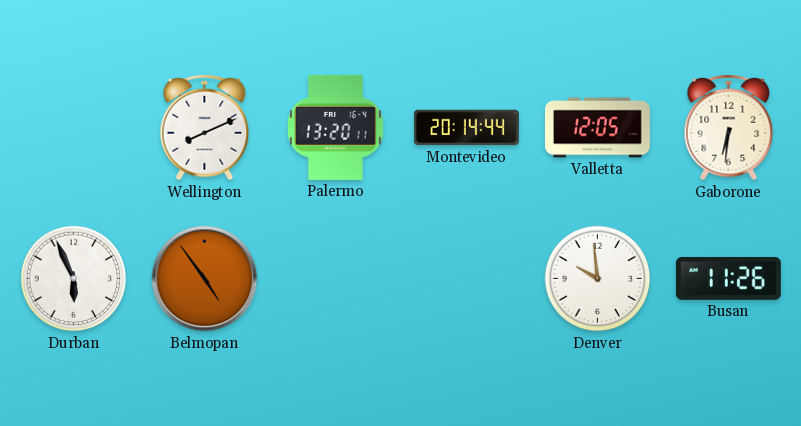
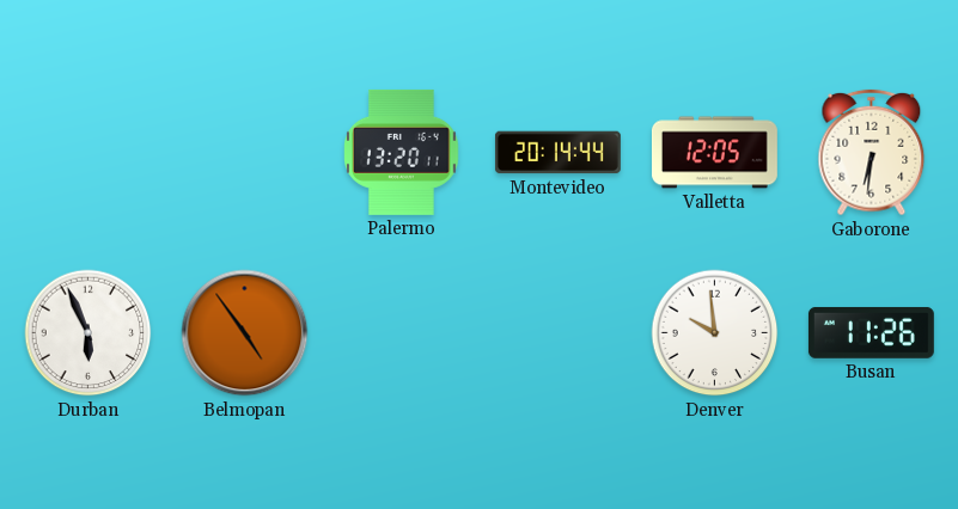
Wellington: 8:11 -> none
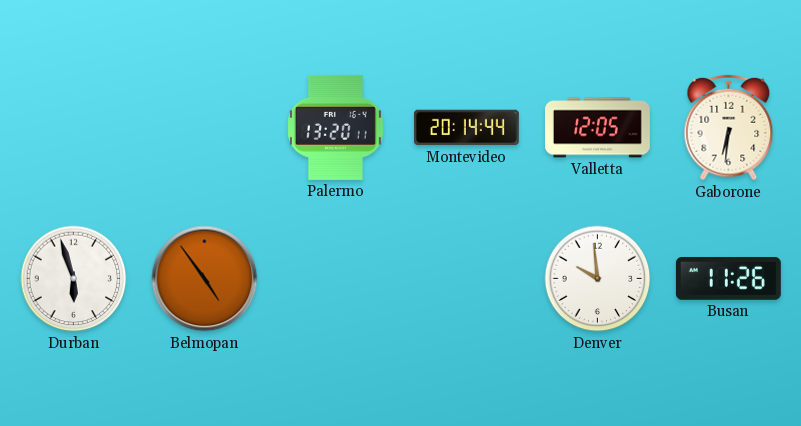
Durban: 5:56 -> 5:57
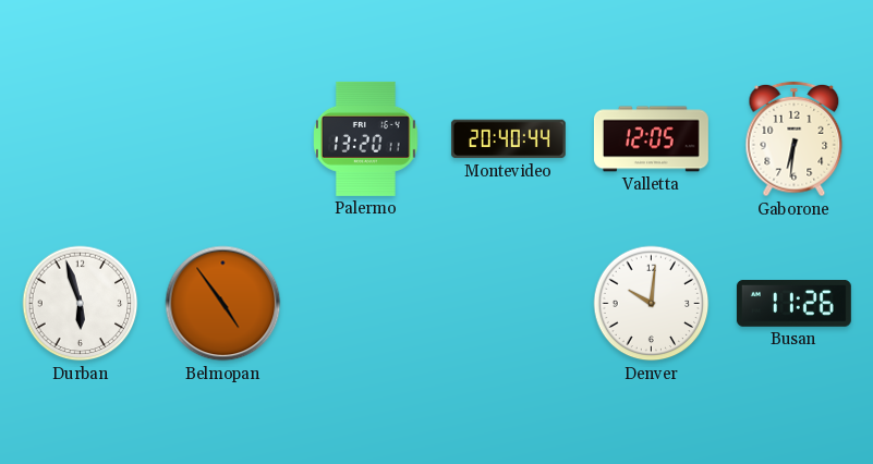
Montevideo: 20:14 -> 20:40
Denver: 9:59 -> 10:01
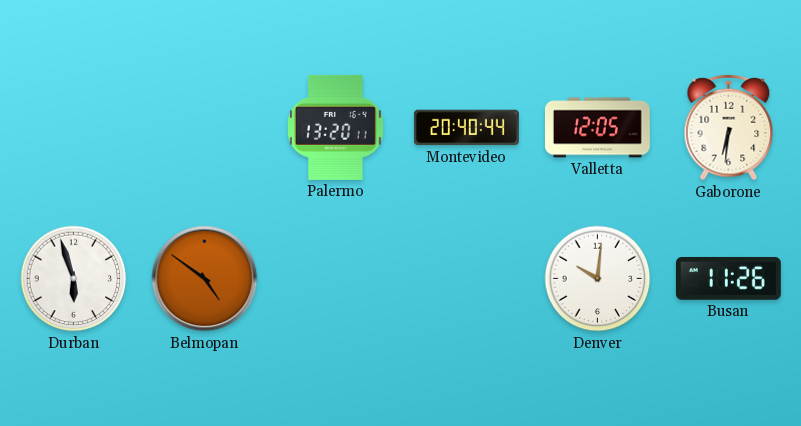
Belmopan: 4:54 -> 4:51
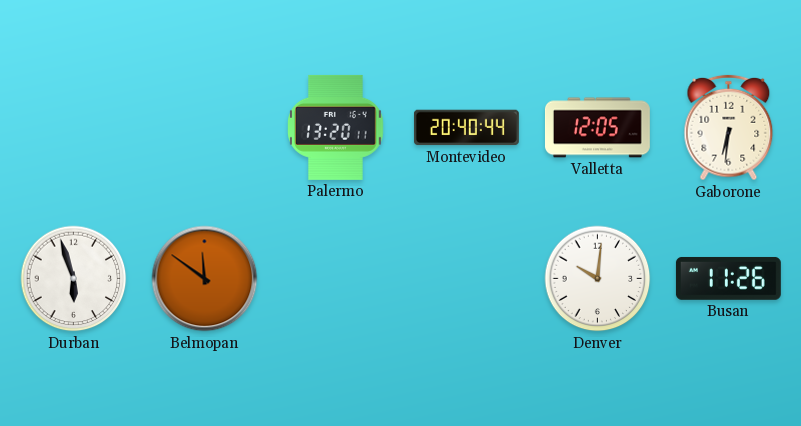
Belmopan: 4:51 -> 11:51
